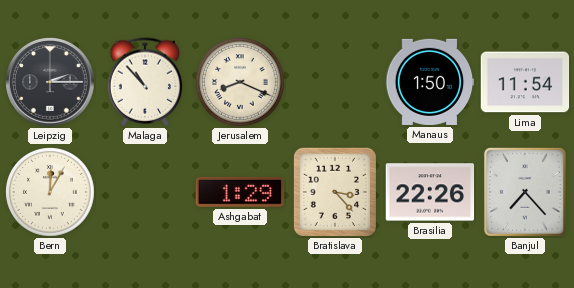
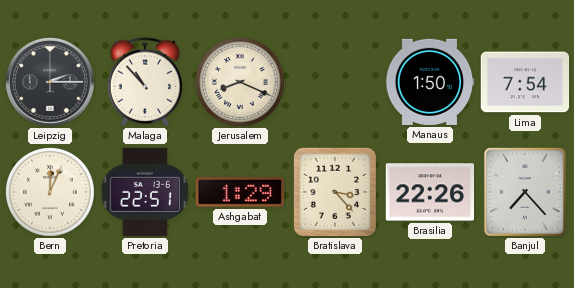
Lima: 11:54 -> 7:54
Bern: 12:05 -> 12:04
Pretoria: none -> 22:51
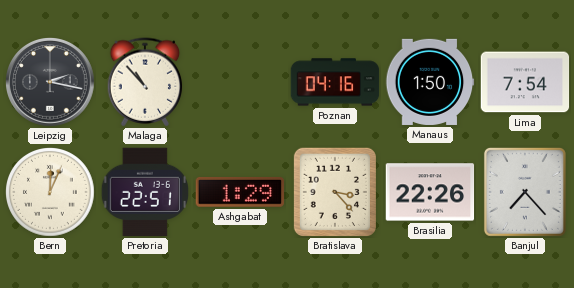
Leipzig: 2:15 -> 2:17
Jerusalem: 8:19 -> none
Poznan: none -> 04:16
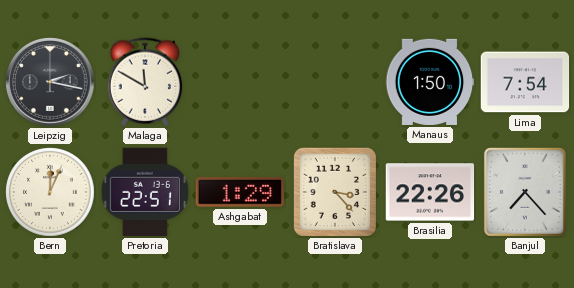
Malaga: 10:53 -> 11:50
Poznan: 04:16 -> none
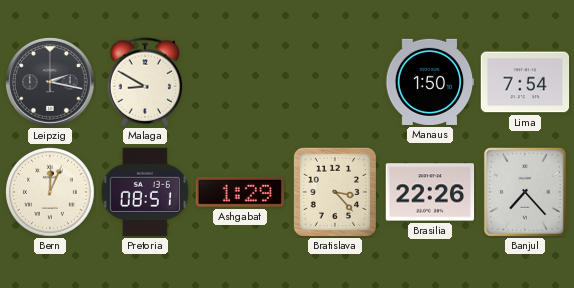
Malaga: 11:50 -> 8:50
Pretoria: 22:51 -> 08:51
